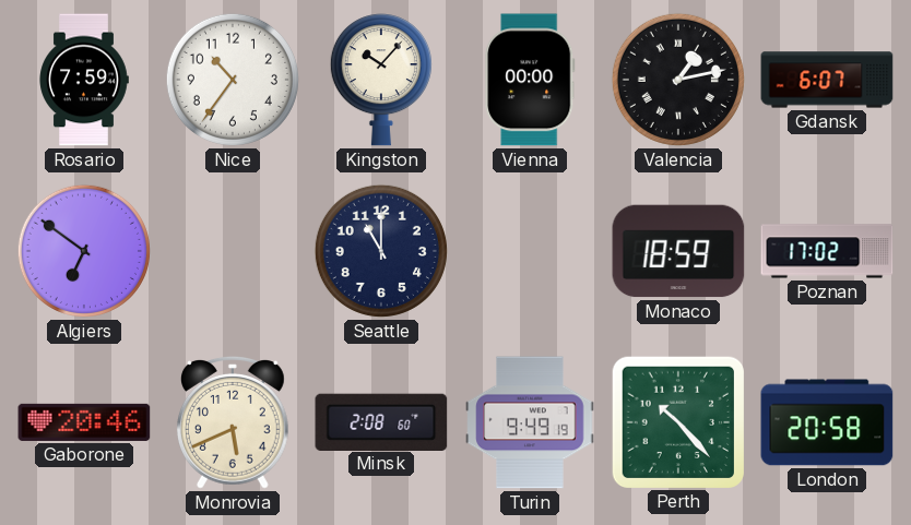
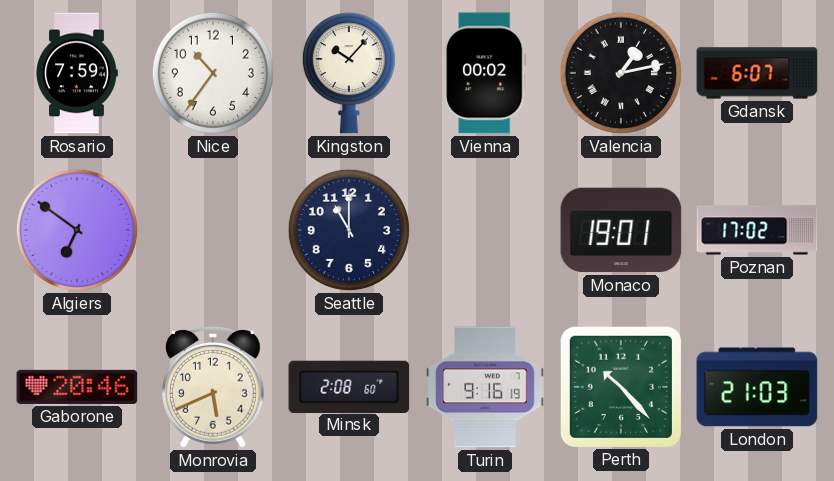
Vienna: 00:00 -> 00:02
Monaco: 18:59 -> 19:01
Turin: 9:49 -> 9:16
London: 20:58 -> 21:03
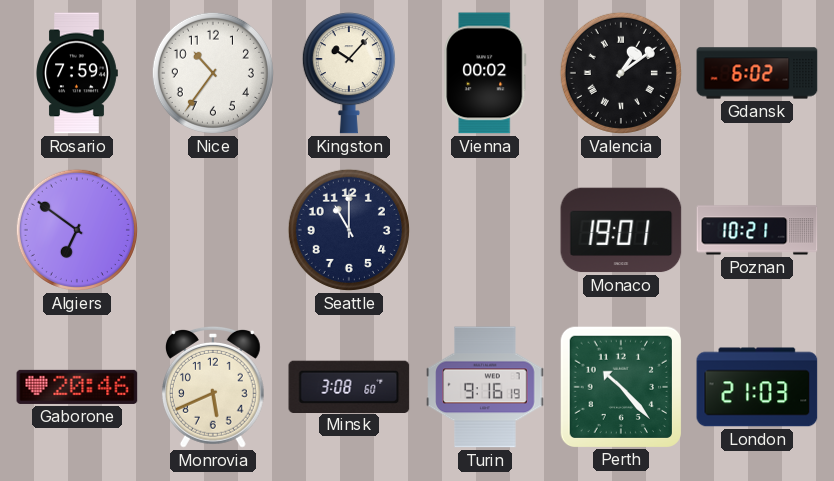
Valencia: 1:13 -> 1:09
Gdansk: 6:07 -> 6:02
Poznan: 17:02 -> 10:21
Minsk: 2:08 -> 3:08
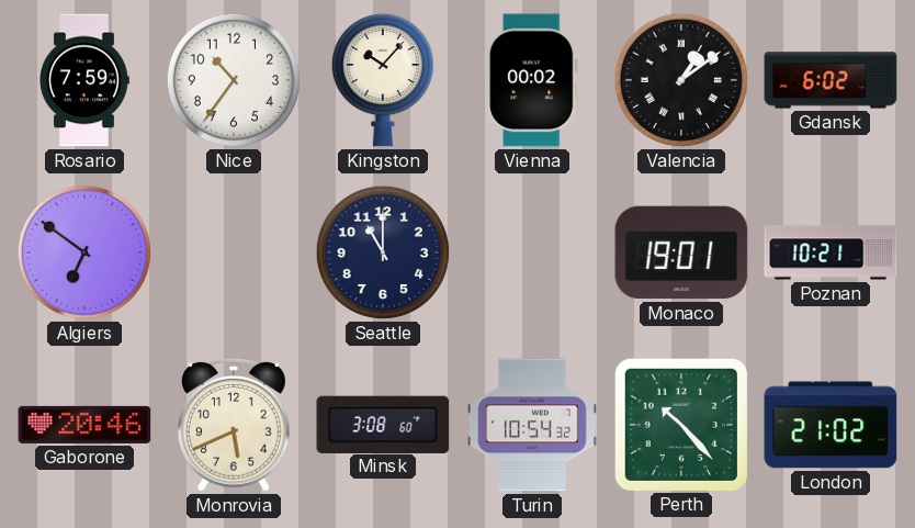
Turin: 9:16 -> 10:54
London: 21:03 -> 21:02
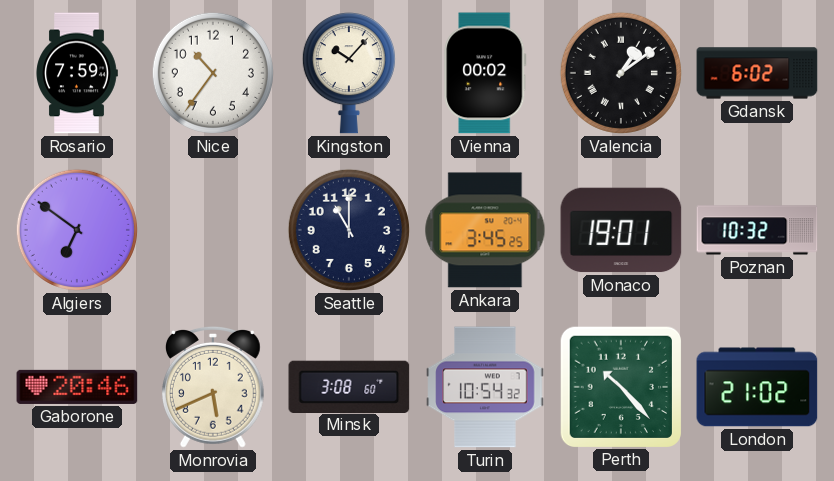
Ankara: none -> 3:45
Poznan: 10:21 -> 10:32
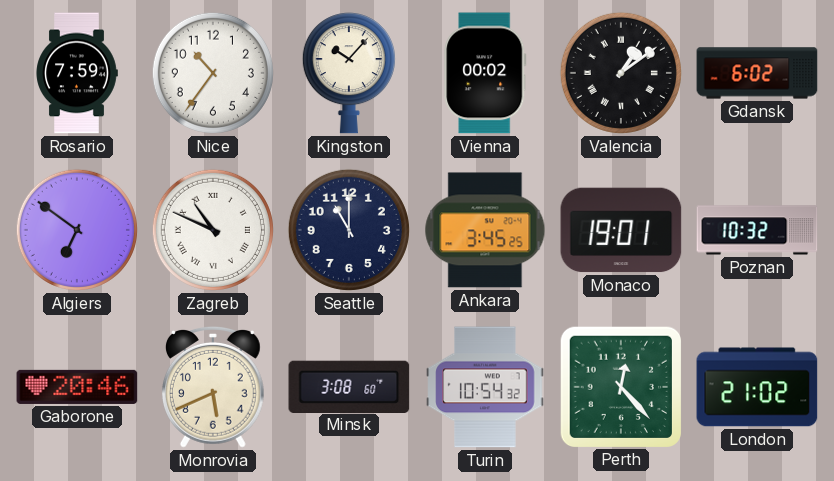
Zagreb: none -> 10:49
Perth: 10:23 -> 12:23
